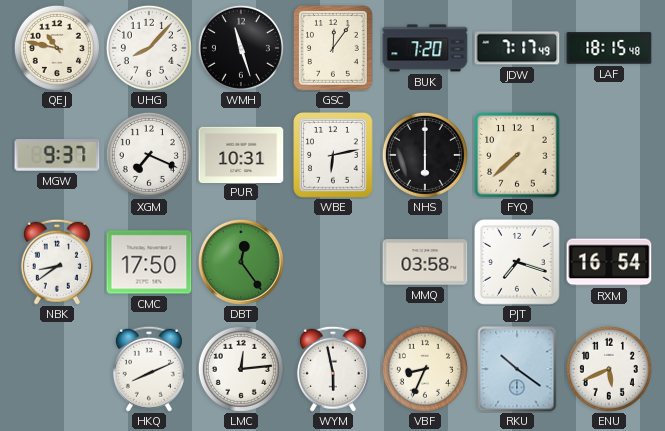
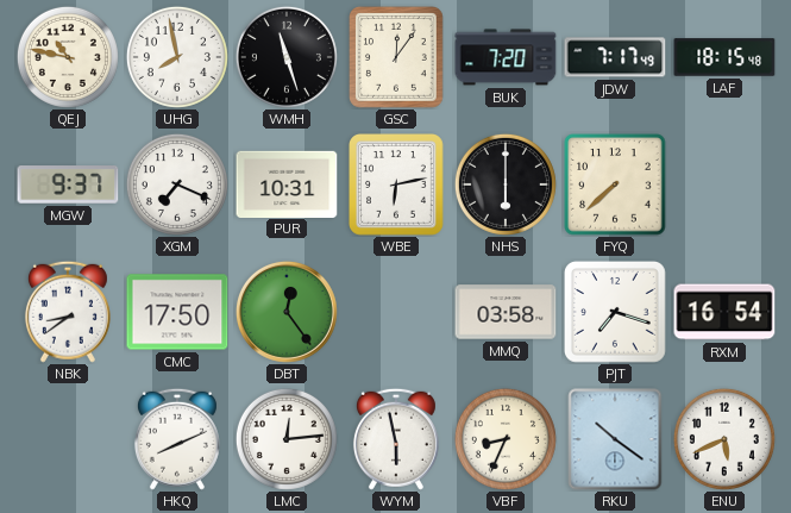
UHG: 8:07 -> 7:58
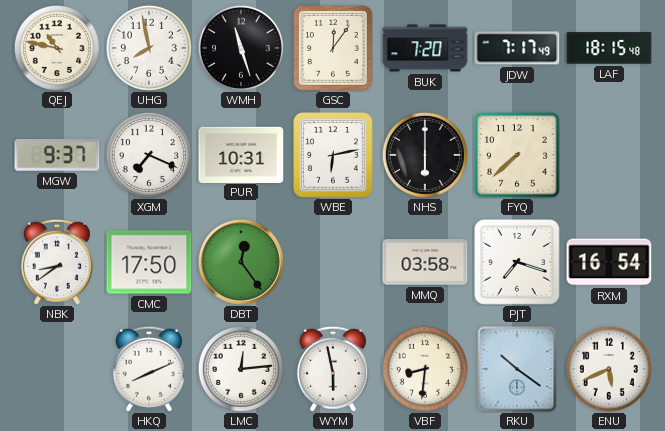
VBF: 8:34 -> 8:31
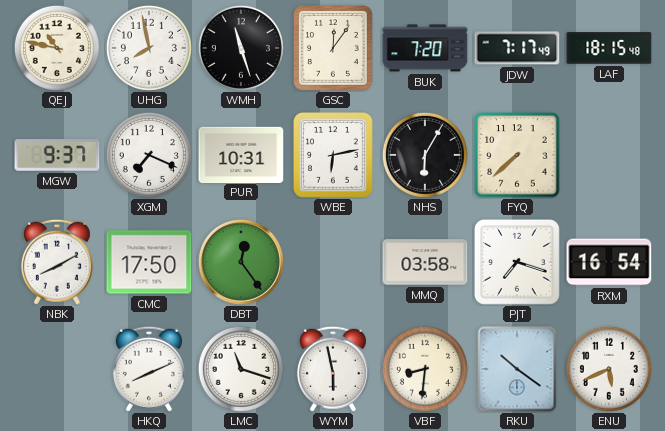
NHS: 6:00 -> 6:05
NBK: 8:39 -> 8:10
LMC: 12:14 -> 11:18
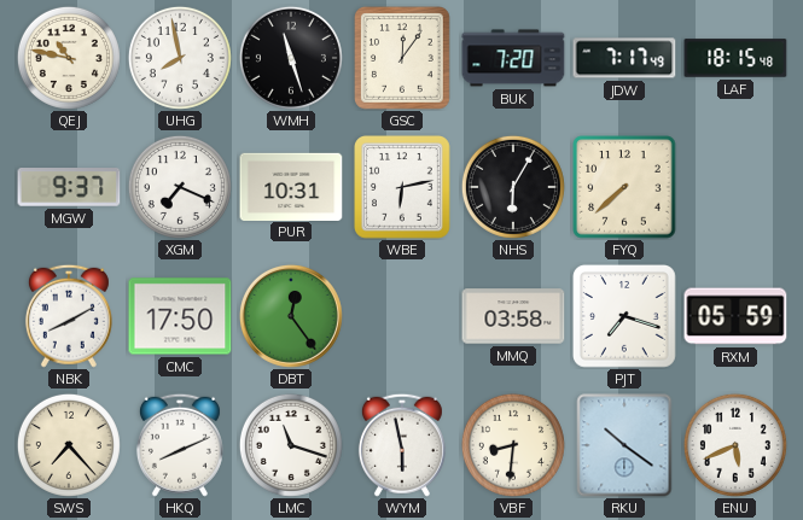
RXM: 16:54 -> 05:59
SWS: none -> 7:23
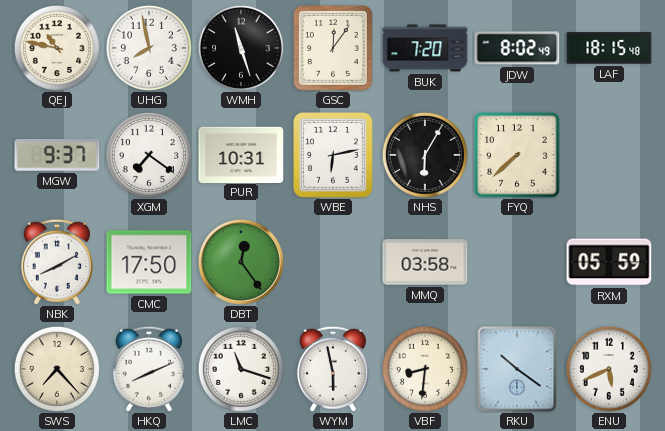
JDW: 7:17 -> 8:02
XGM: 7:19 -> 7:21
PJT: 7:18 -> none
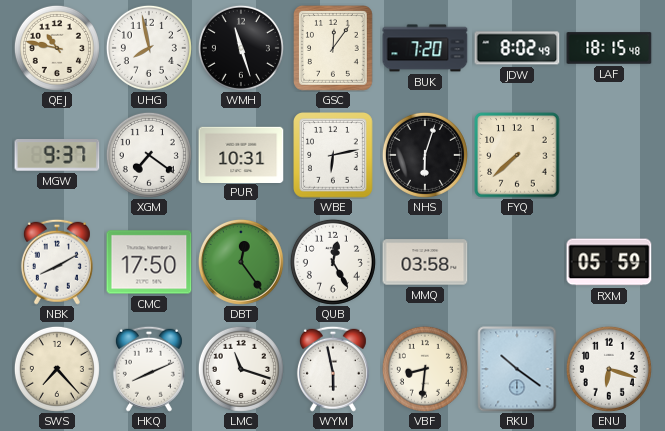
NHS: 6:05 -> 6:03
QUB: none -> 12:25
ENU: 5:41 -> 6:18
